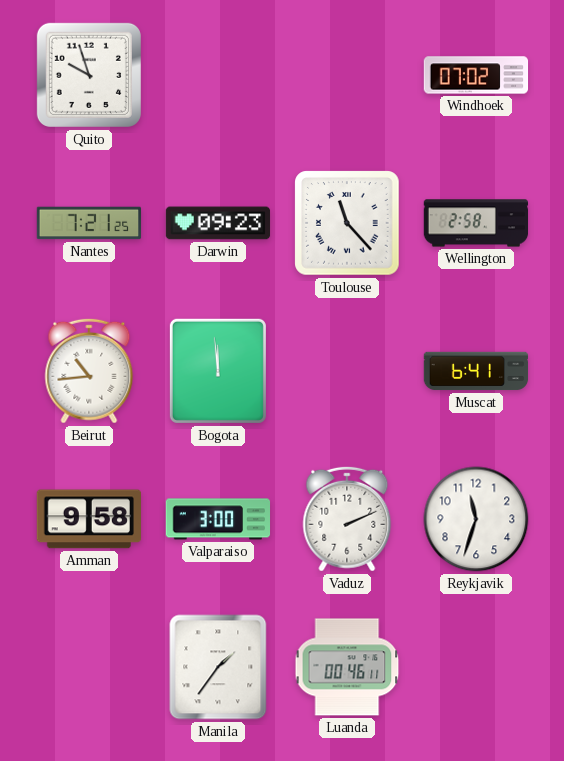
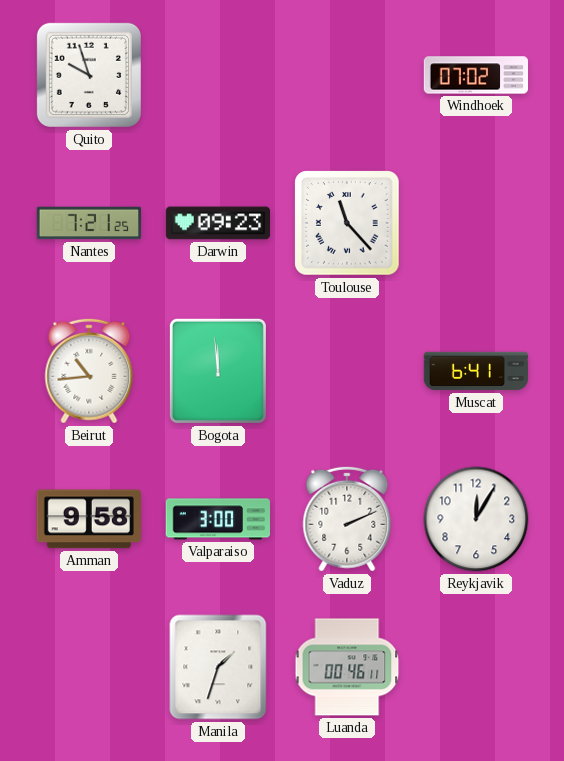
Wellington: 2:58 -> none
Reykjavik: 11:33 -> 12:05
Manila: 1:36 -> 1:33
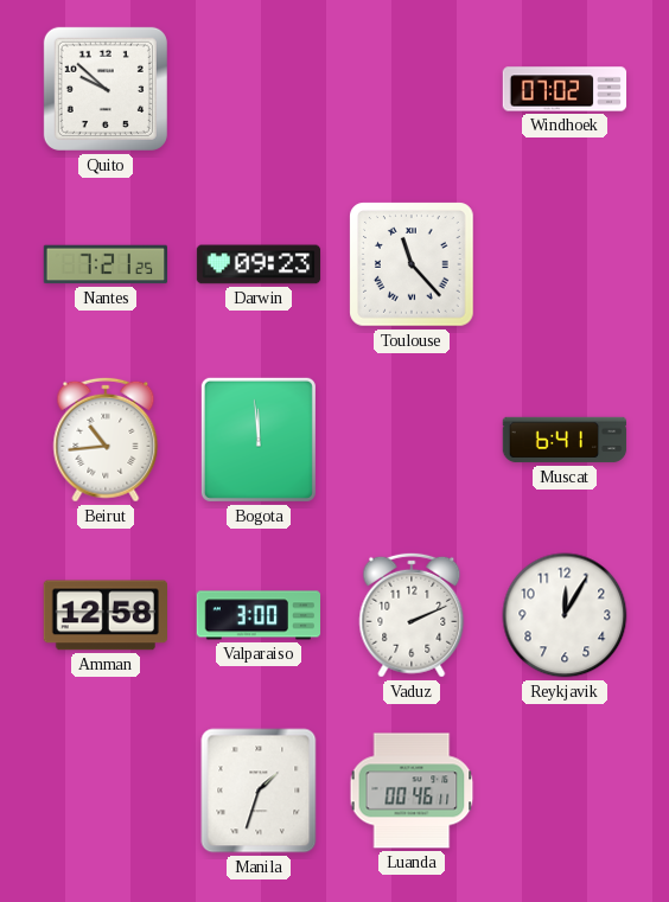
Quito: 9:57 -> 9:52
Amman: 9:58 -> 12:58
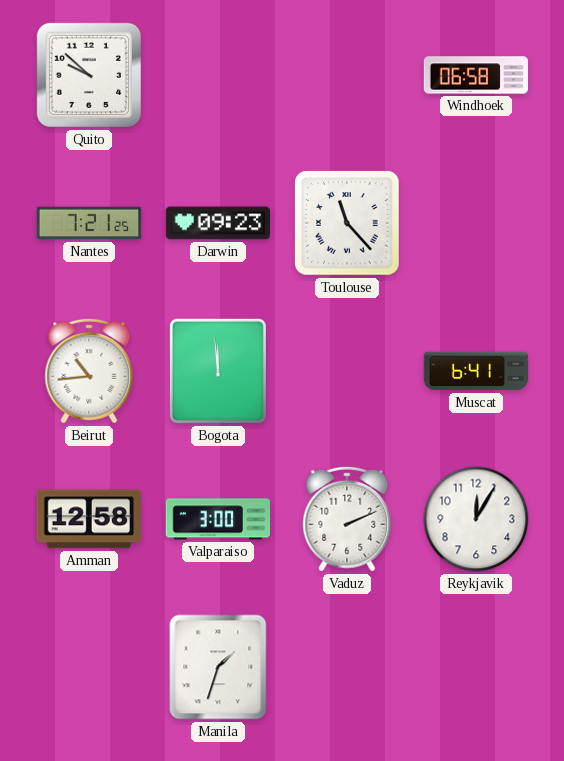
Windhoek: 07:02 -> 06:58
Luanda: 00:46 -> none
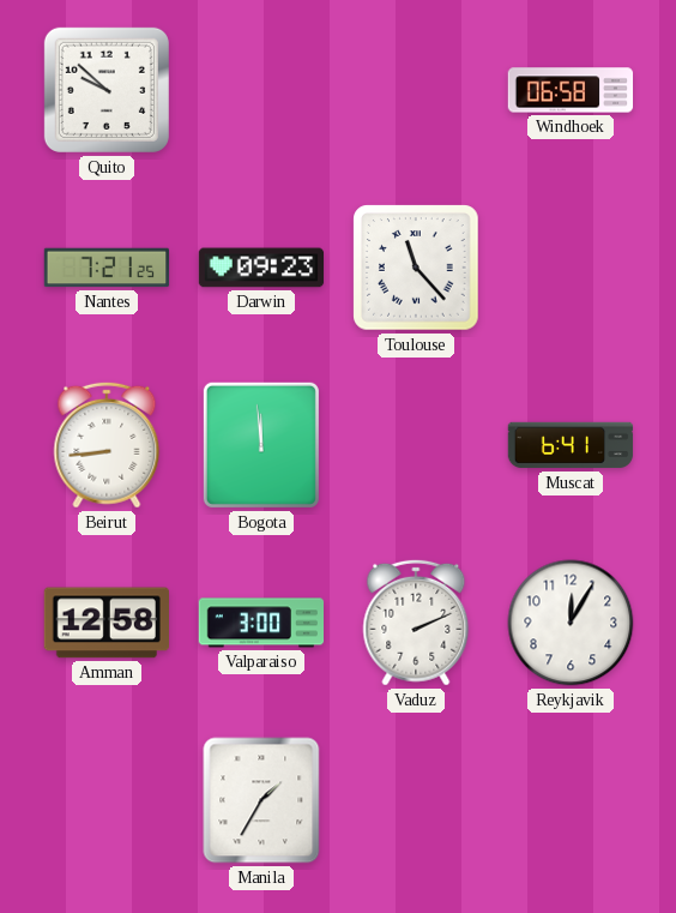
Beirut: 10:44 -> 8:44
Manila: 1:33 -> 1:35
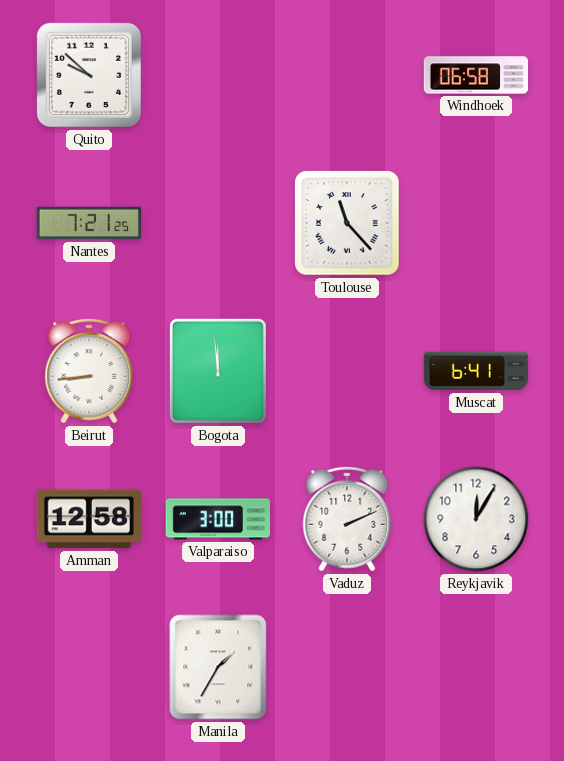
Darwin: 09:23 -> none
